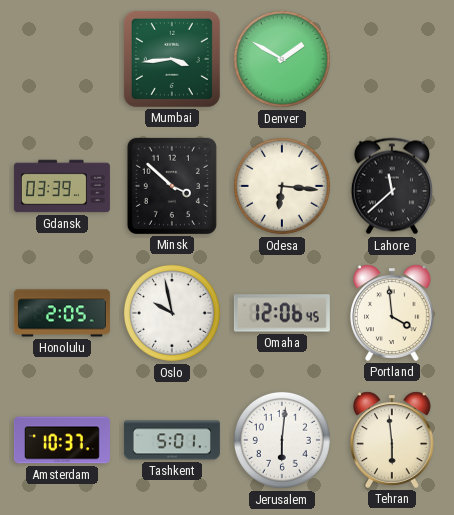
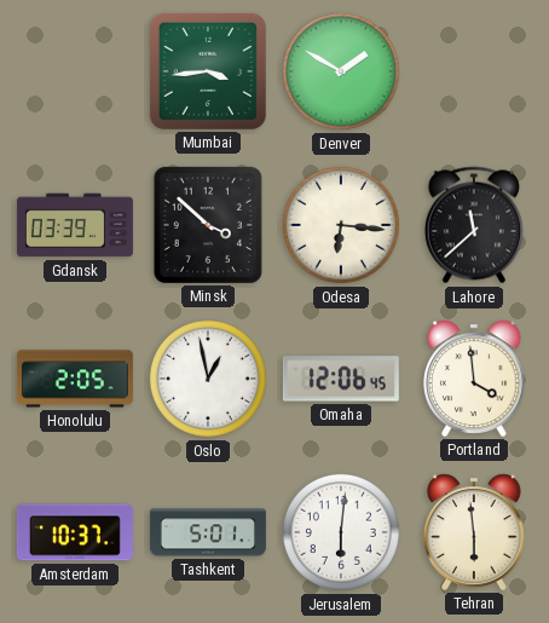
Oslo: 9:58 -> 12:58
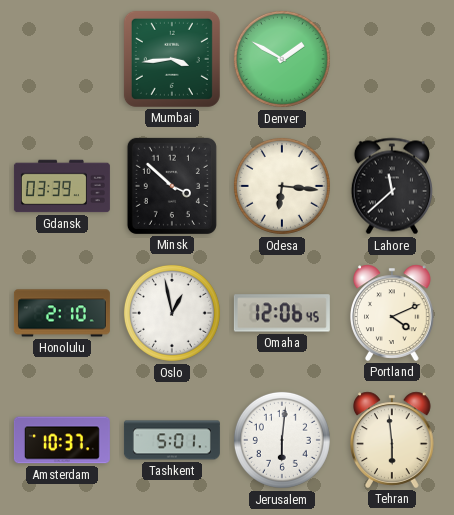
Honolulu: 2:05 -> 2:10
Portland: 3:59 -> 4:11
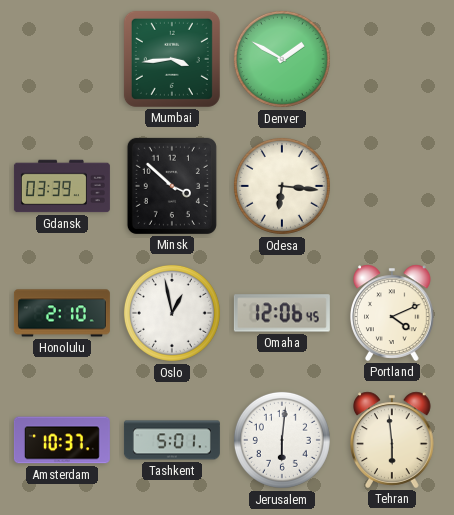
Lahore: 11:38 -> none
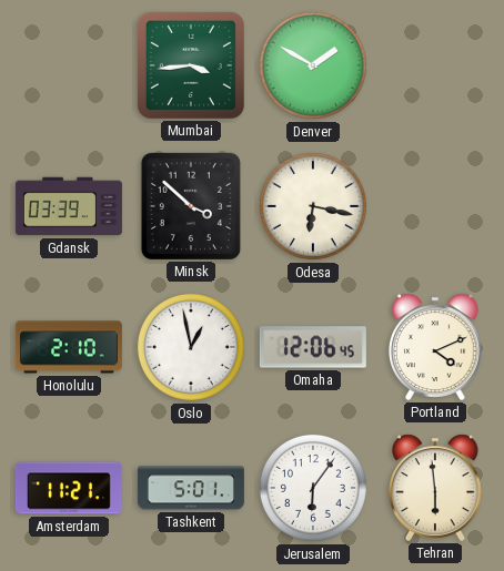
Odesa: 6:16 -> 6:17
Amsterdam: 10:37 -> 11:21
Jerusalem: 6:01 -> 6:06
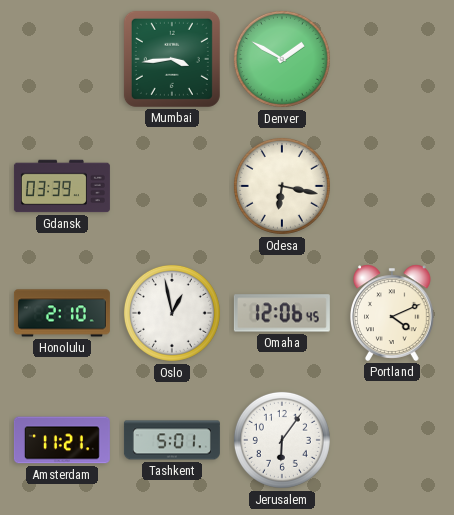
Minsk: 3:52 -> none
Tehran: 5:59 -> none
